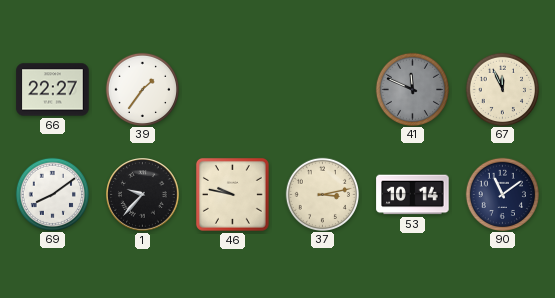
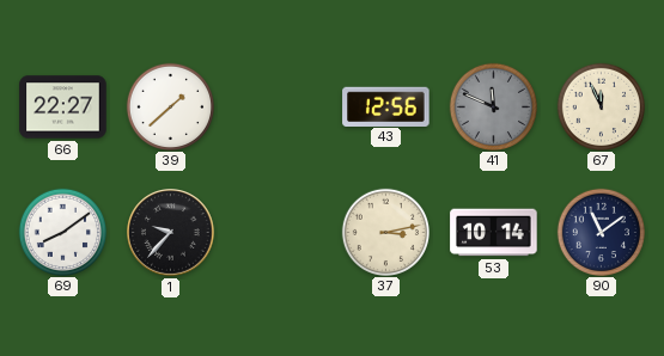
39: 1:36 -> 1:38
43: none -> 12:56
46: 9:47 -> none
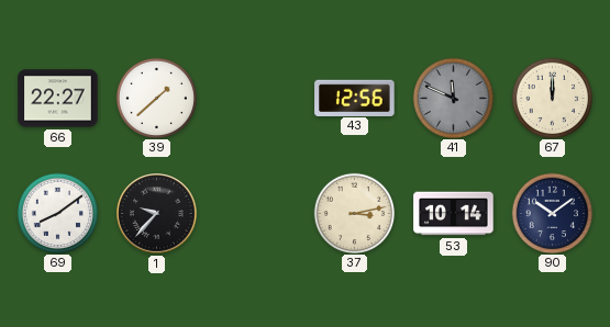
67: 11:56 -> 12:00
90: 11:09 -> 10:09
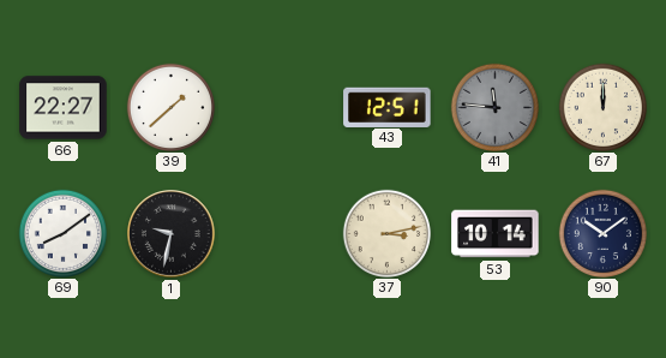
43: 12:56 -> 12:51
41: 11:49 -> 11:46
1: 9:37 -> 9:32
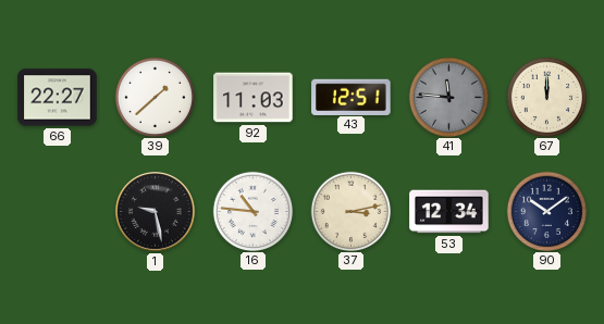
92: none -> 11:03
69: 8:09 -> none
1: 9:32 -> 9:28
16: none -> 10:46
53: 10:14 -> 12:34
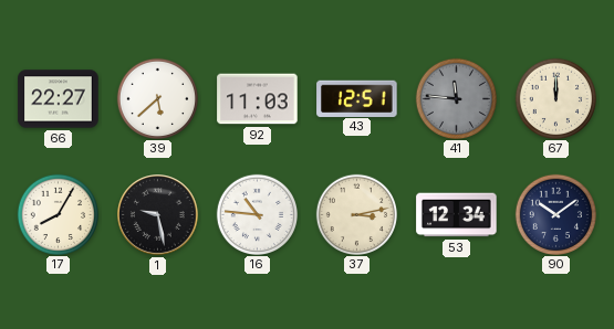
39: 1:38 -> 5:38
17: none -> 8:05
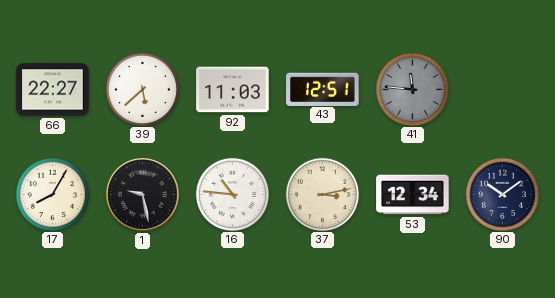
67: 12:00 -> none
